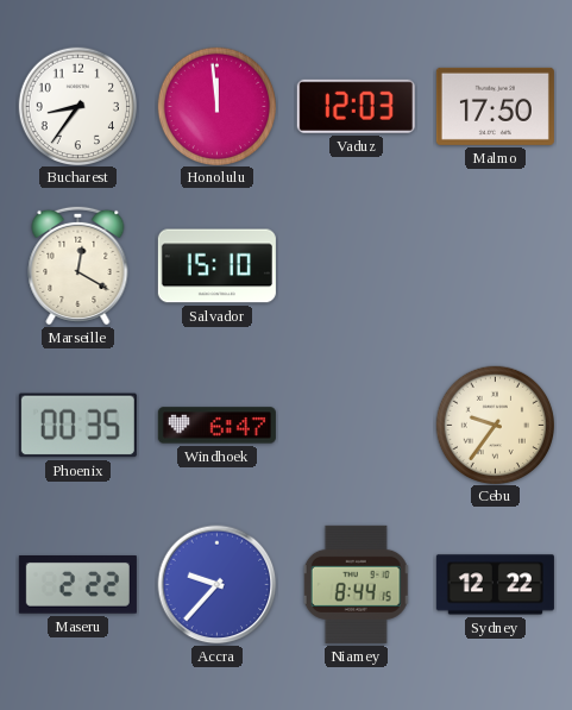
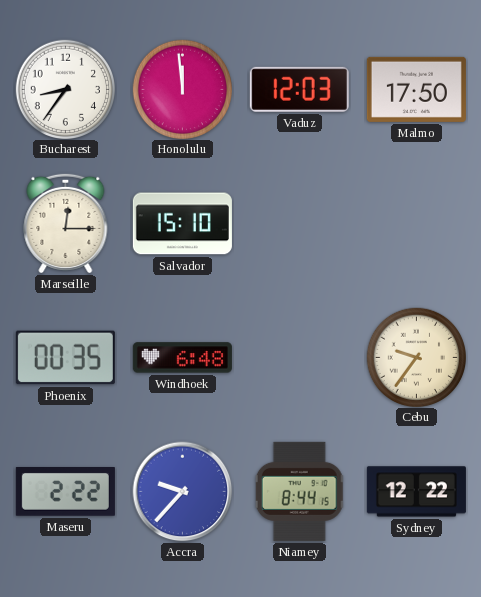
Marseille: 12:20 -> 12:15
Windhoek: 6:47 -> 6:48
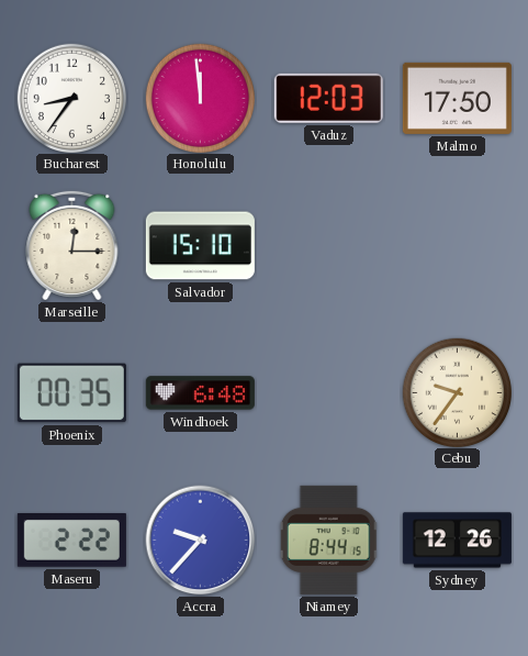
Sydney: 12:22 -> 12:26
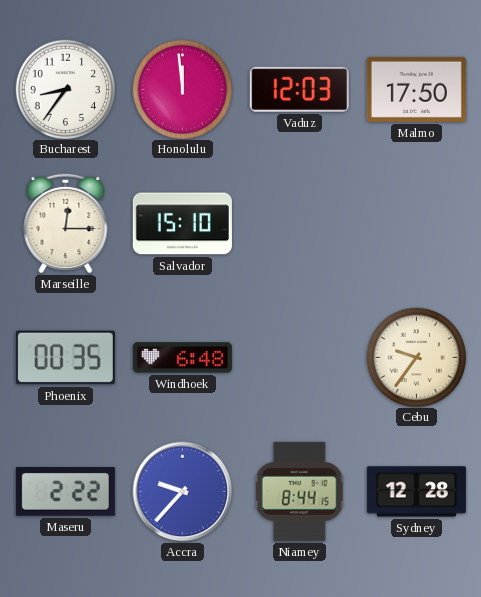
Sydney: 12:26 -> 12:28
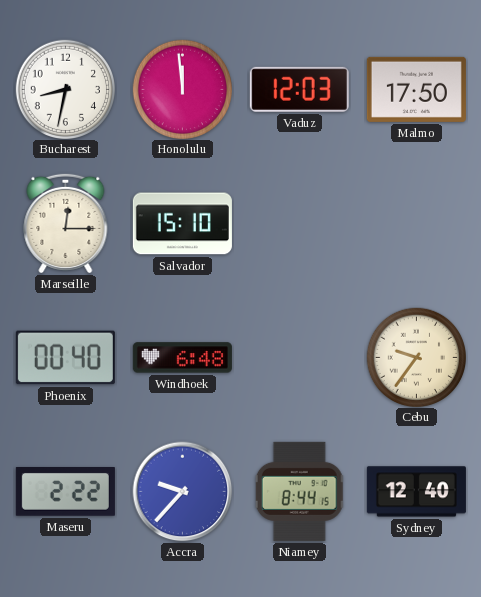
Bucharest: 8:36 -> 8:32
Phoenix: 00:35 -> 00:40
Sydney: 12:28 -> 12:40
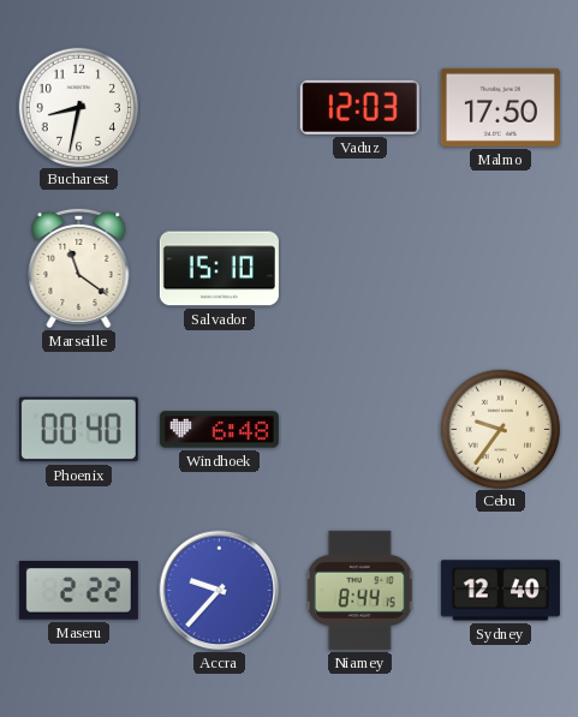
Honolulu: 11:59 -> none
Marseille: 12:15 -> 11:21
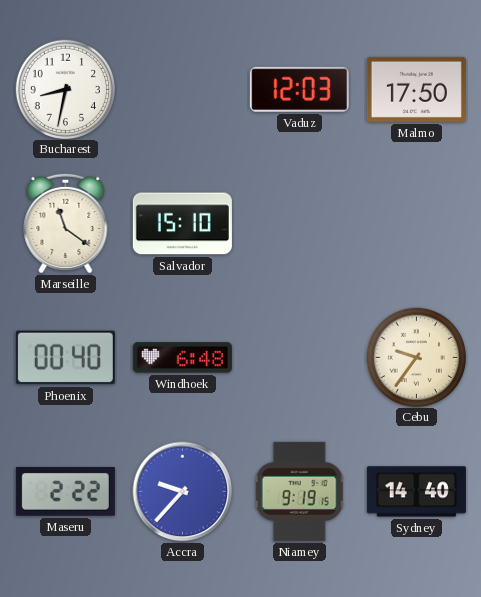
Niamey: 8:44 -> 9:19
Sydney: 12:40 -> 14:40
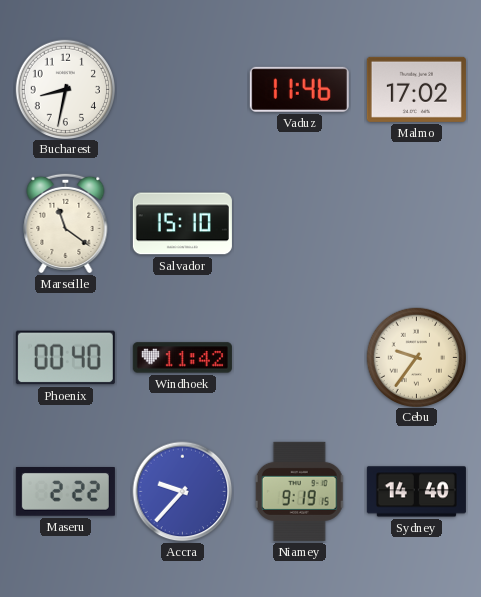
Vaduz: 12:03 -> 11:46
Malmo: 17:50 -> 17:02
Windhoek: 6:48 -> 11:42
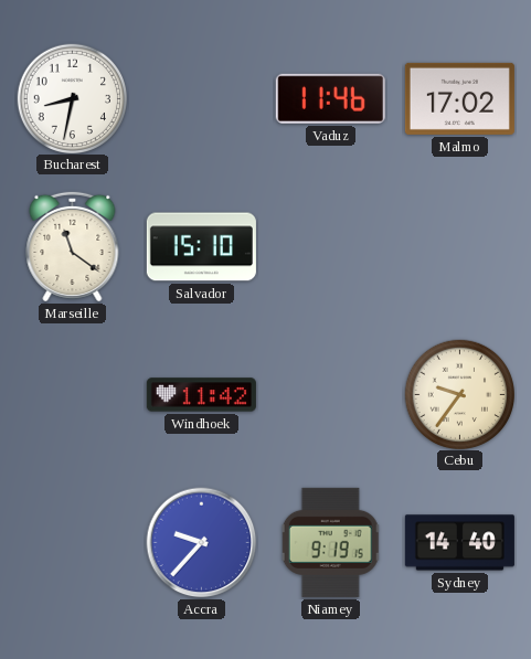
Phoenix: 00:40 -> none
Maseru: 2:22 -> none
